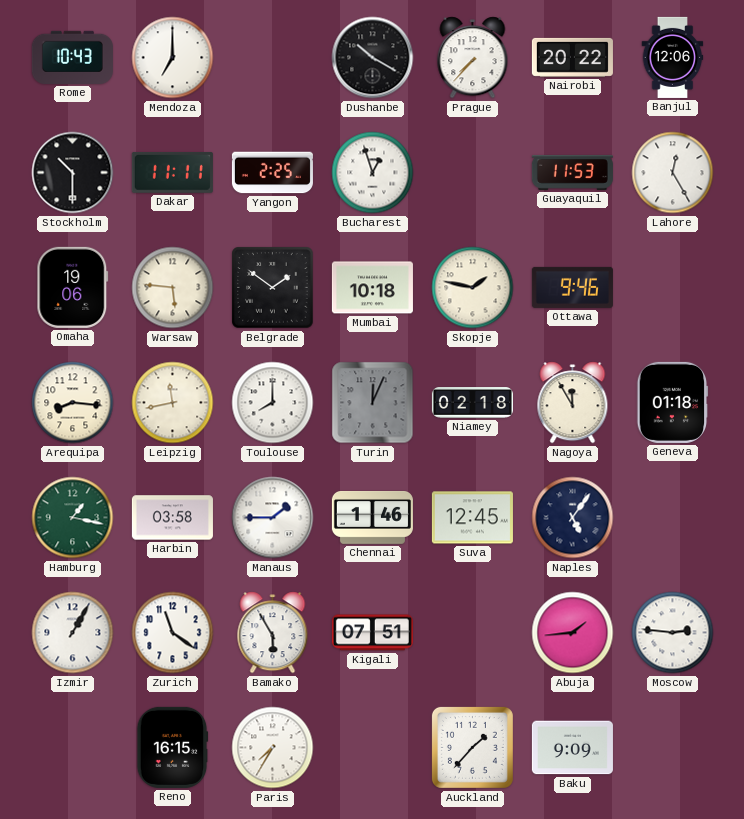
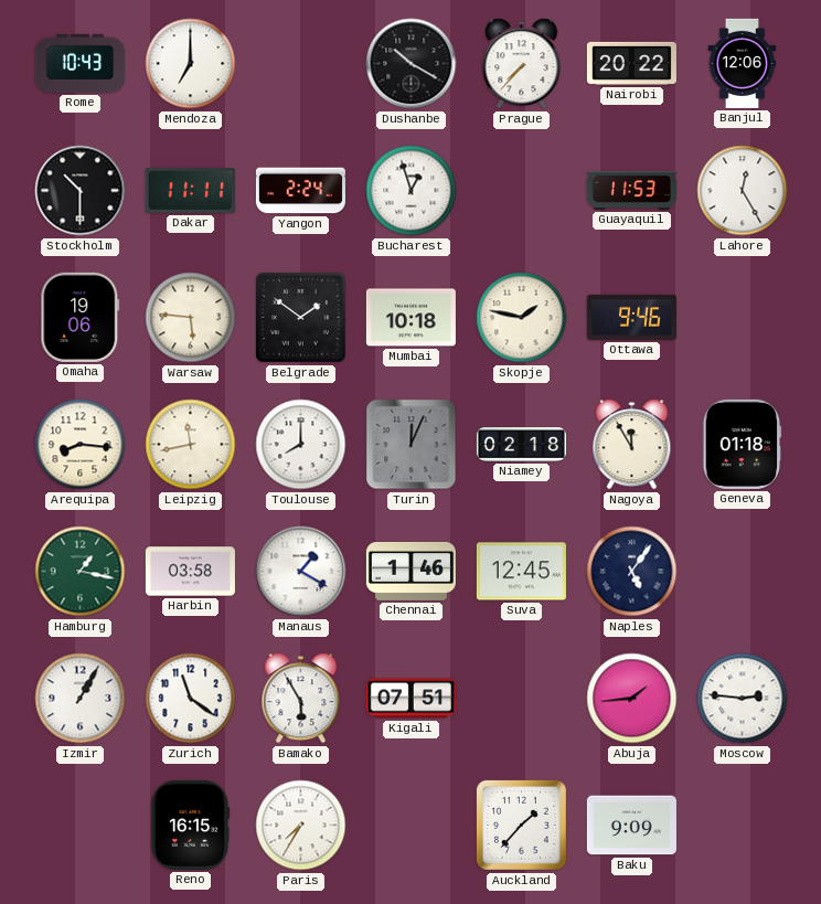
Yangon: 2:25 -> 2:24
Manaus: 1:45 -> 1:20
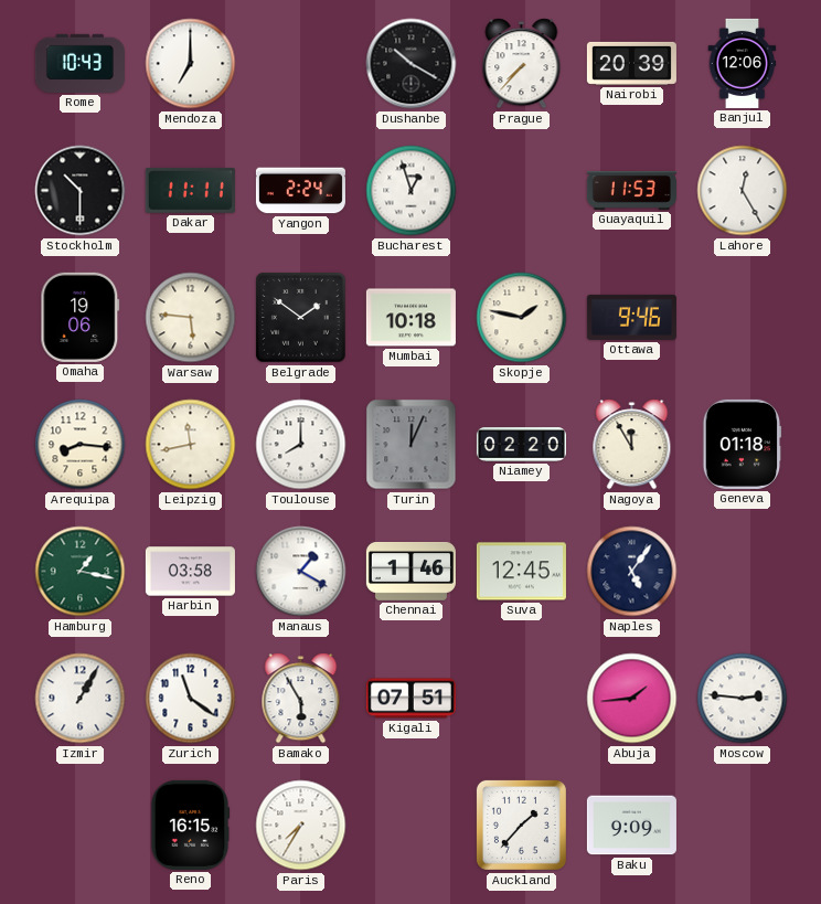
Nairobi: 20:22 -> 20:39
Niamey: 02:18 -> 02:20
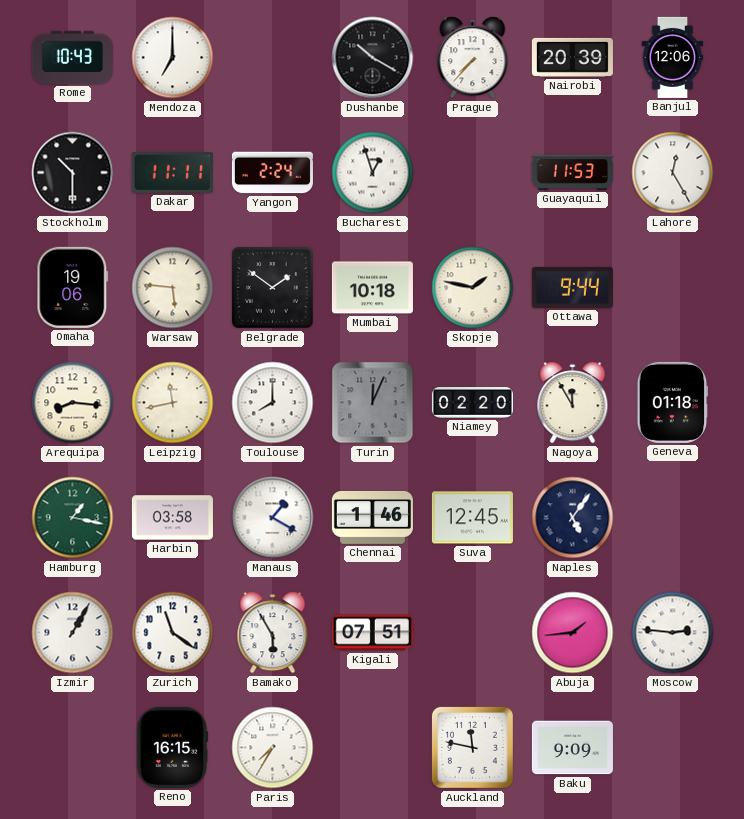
Ottawa: 9:46 -> 9:44
Auckland: 1:37 -> 11:47
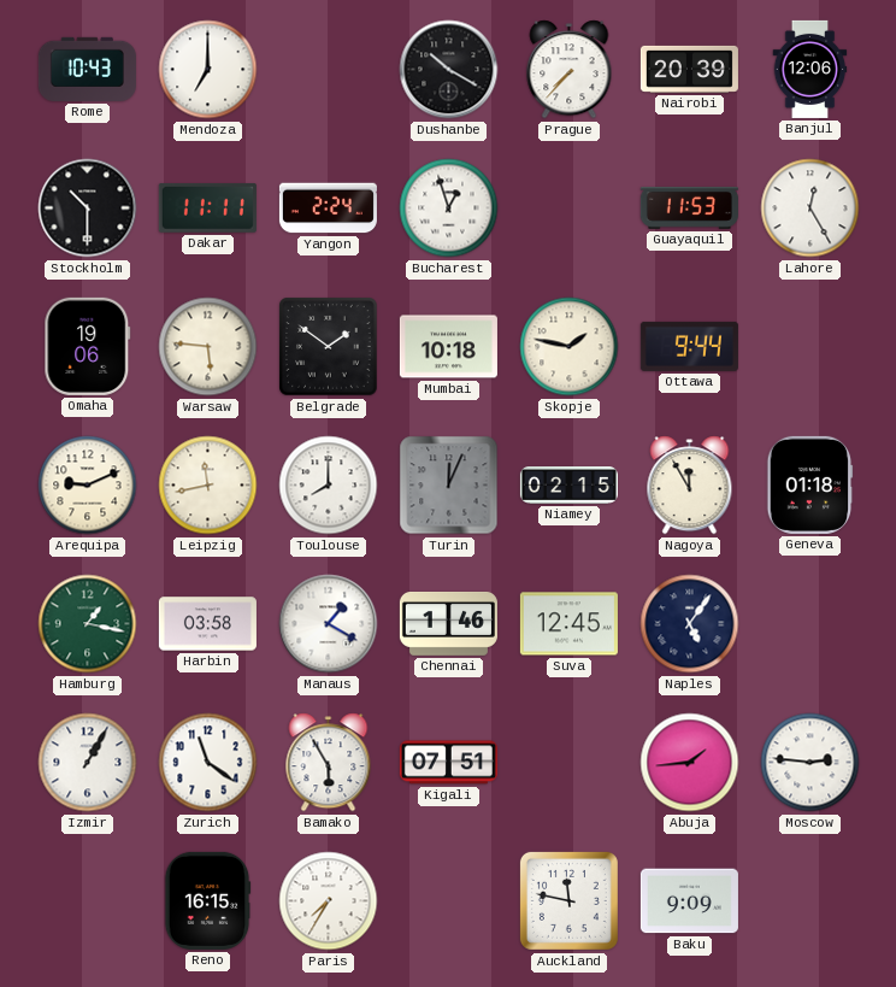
Arequipa: 8:16 -> 9:11
Niamey: 02:20 -> 02:15
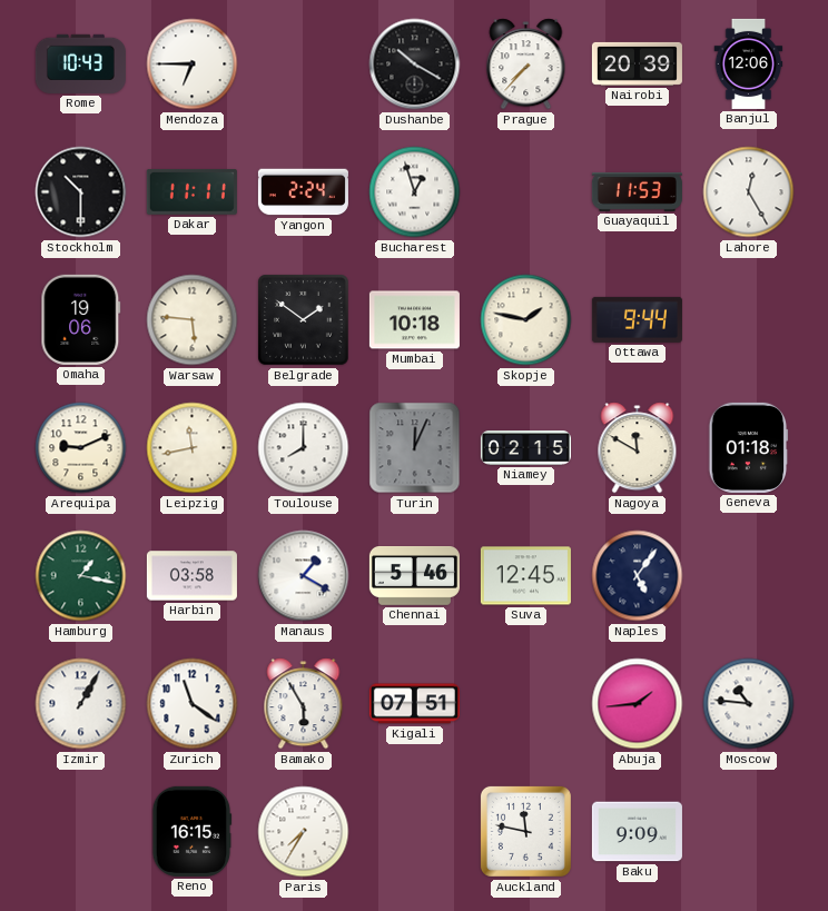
Mendoza: 7:00 -> 6:45
Nagoya: 11:55 -> 11:50
Chennai: 1:46 -> 5:46
Moscow: 2:46 -> 10:46
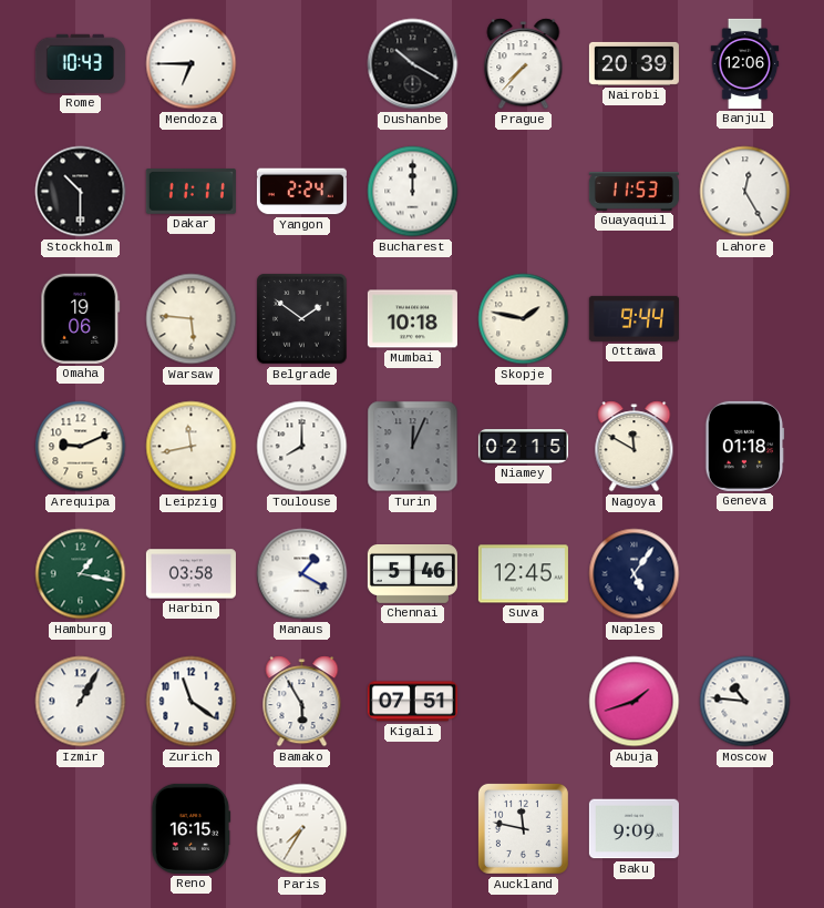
Bucharest: 12:57 -> 12:00
Abuja: 1:44 -> 1:42
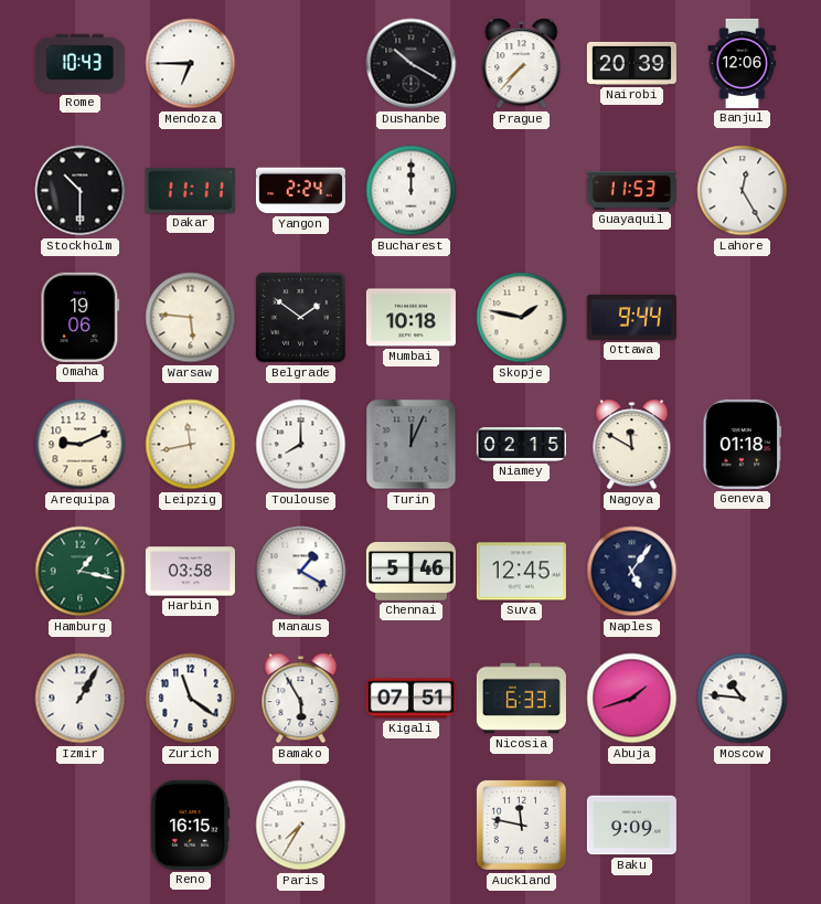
Nicosia: none -> 6:33
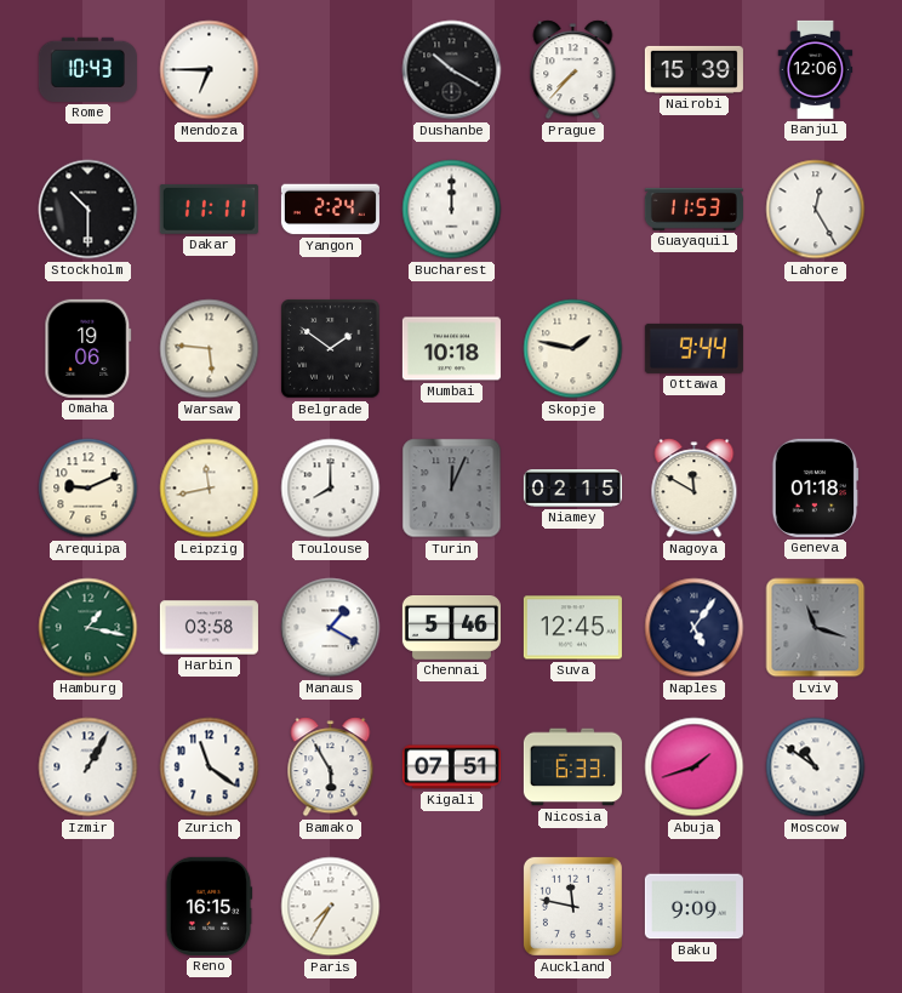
Nairobi: 20:39 -> 15:39
Lviv: none -> 11:18
Moscow: 10:46 -> 10:51
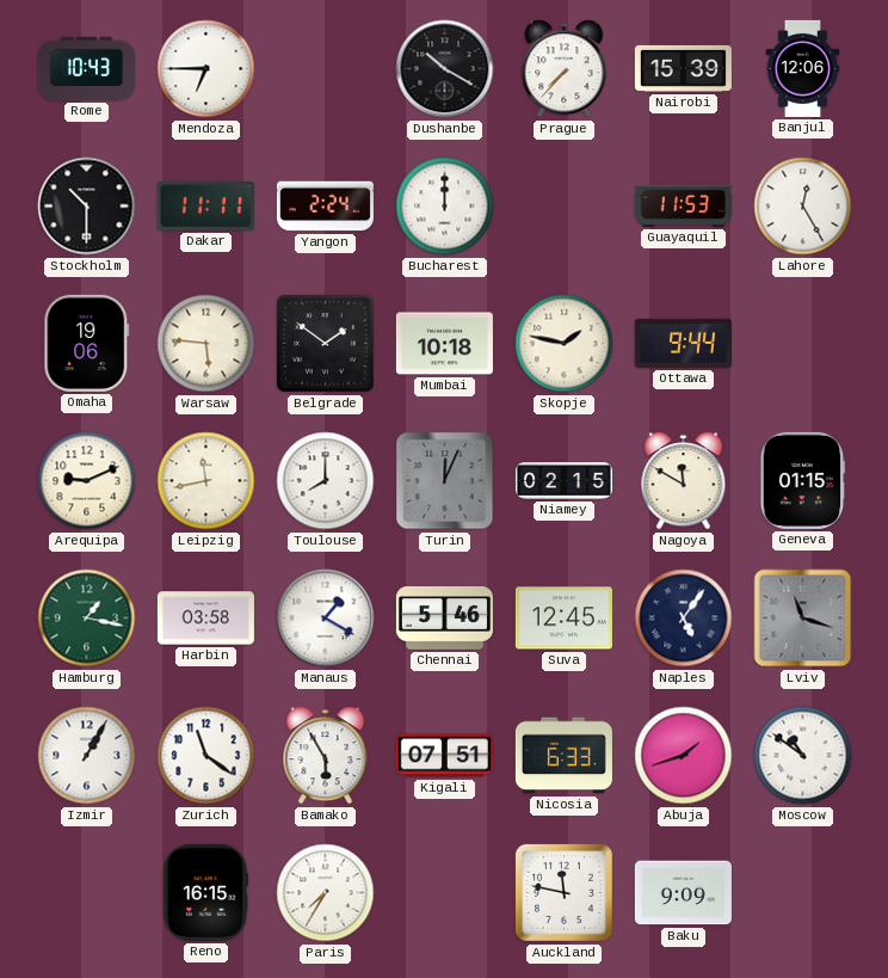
Geneva: 01:18 -> 01:15
